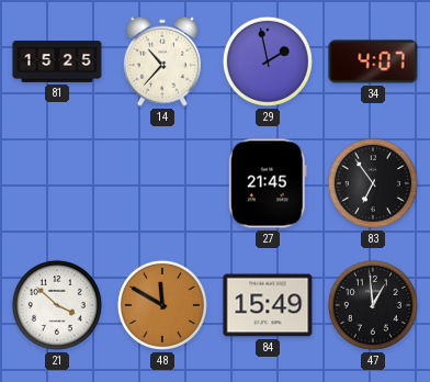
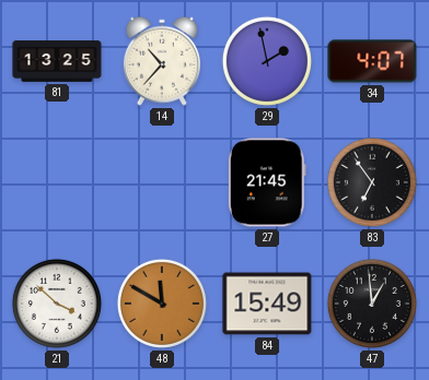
81: 15:25 -> 13:25
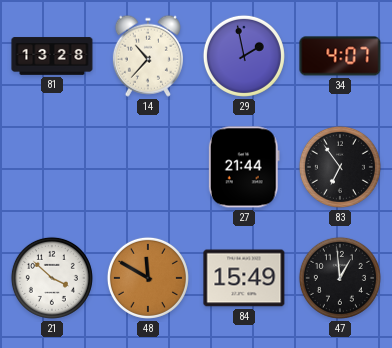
81: 13:25 -> 13:28
27: 21:45 -> 21:44
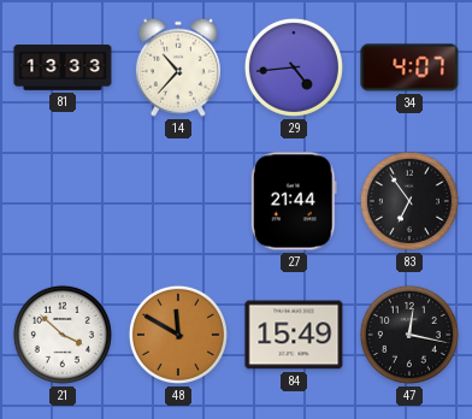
81: 13:28 -> 13:33
29: 1:58 -> 4:44
47: 12:59 -> 12:17
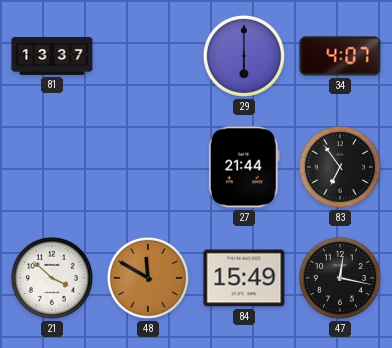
81: 13:33 -> 13:37
14: 10:37 -> none
29: 4:44 -> 6:00
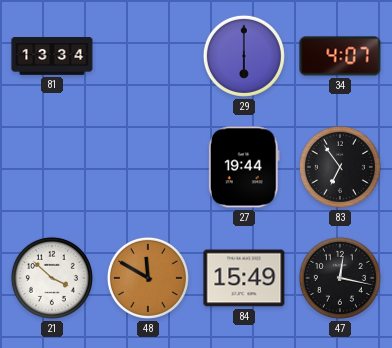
81: 13:37 -> 13:34
27: 21:44 -> 19:44
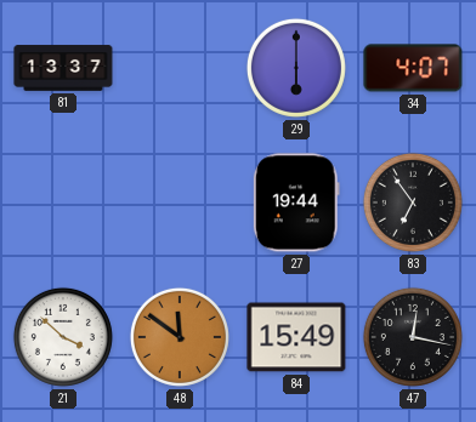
81: 13:34 -> 13:37
48: 11:50 -> 11:51
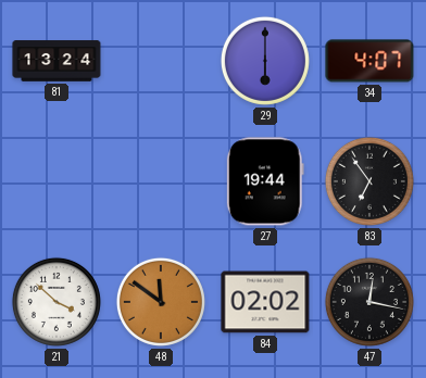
81: 13:37 -> 13:24
84: 15:49 -> 02:02
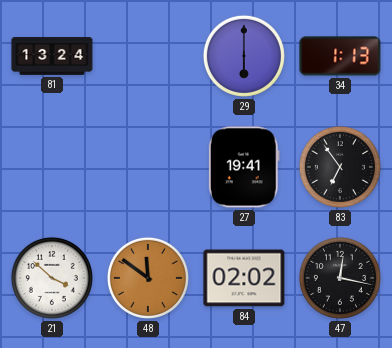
34: 4:07 -> 1:13
27: 19:44 -> 19:41
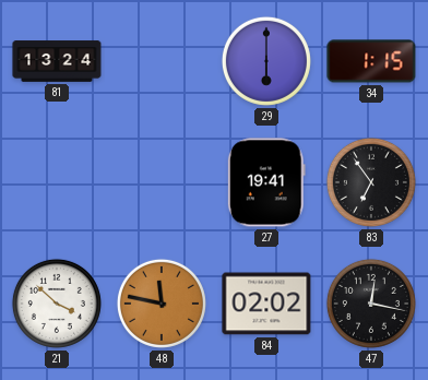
34: 1:13 -> 1:15
48: 11:51 -> 11:47
